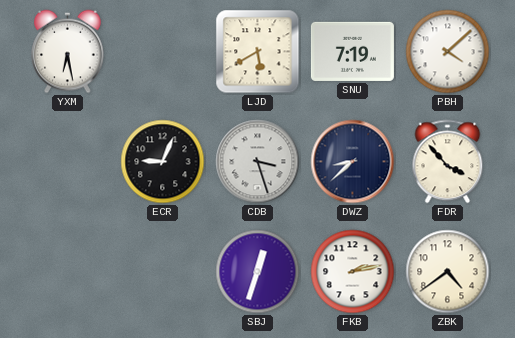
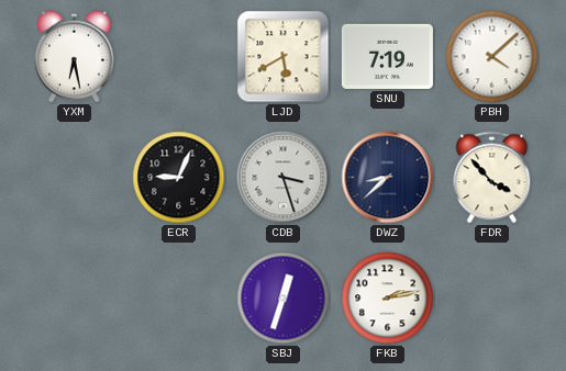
ZBK: 4:39 -> none
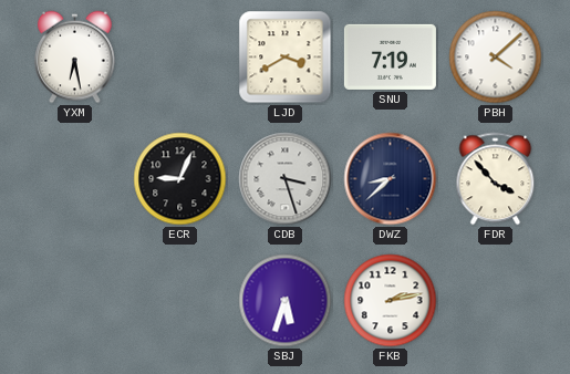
LJD: 5:40 -> 3:40
SBJ: 12:33 -> 5:33
